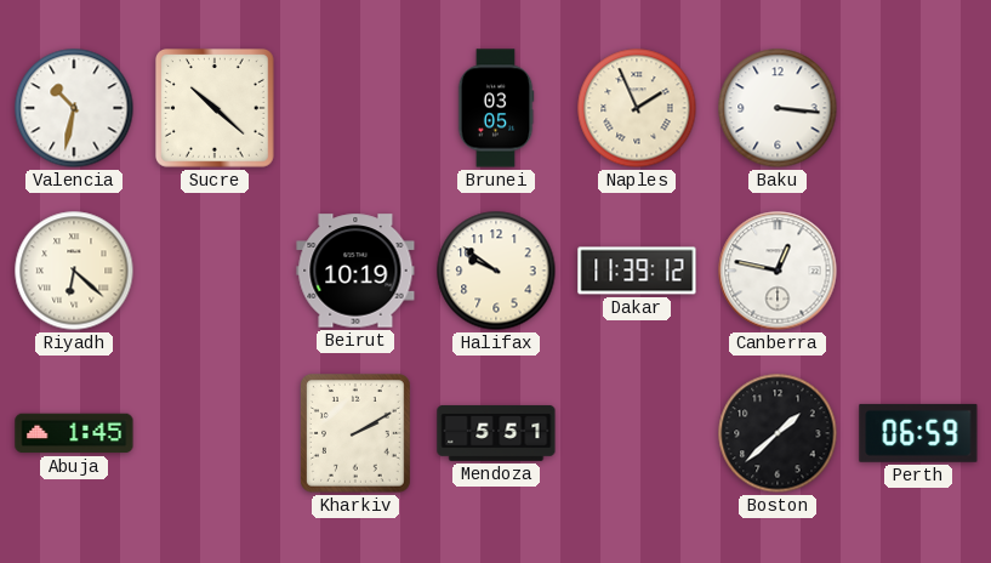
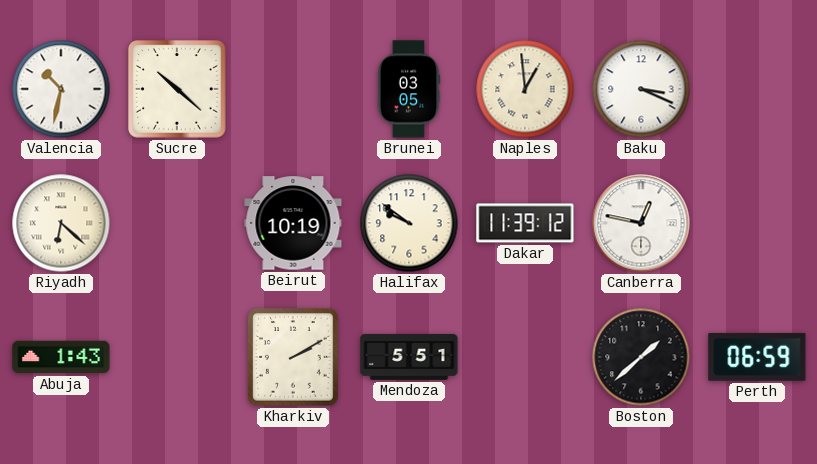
Naples: 1:56 -> 12:59
Baku: 3:16 -> 3:19
Abuja: 1:45 -> 1:43
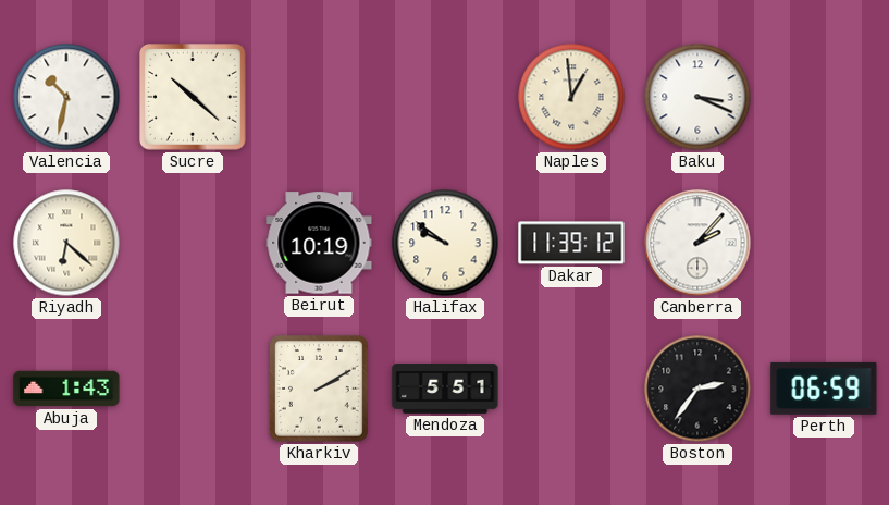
Brunei: 03:05 -> none
Canberra: 12:47 -> 2:07
Boston: 1:38 -> 2:36
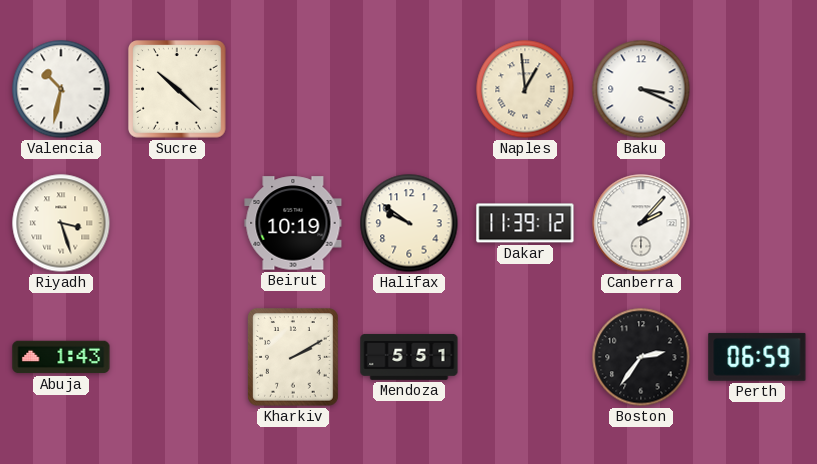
Riyadh: 6:22 -> 3:27
